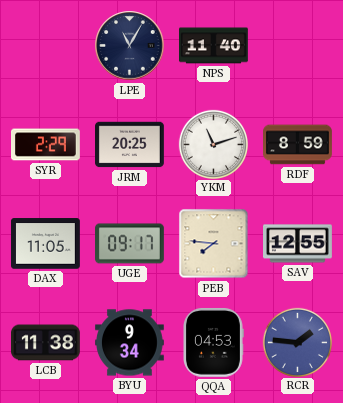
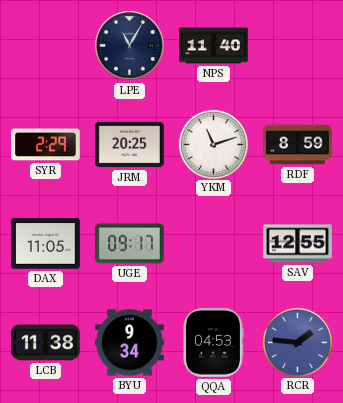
PEB: 7:46 -> none
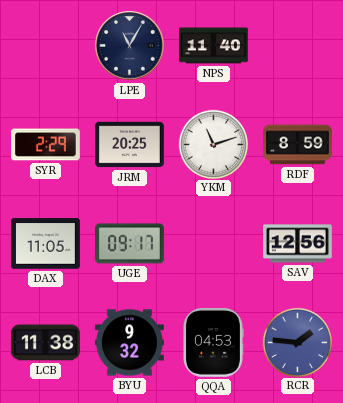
SAV: 12:55 -> 12:56
BYU: 9:34 -> 9:32
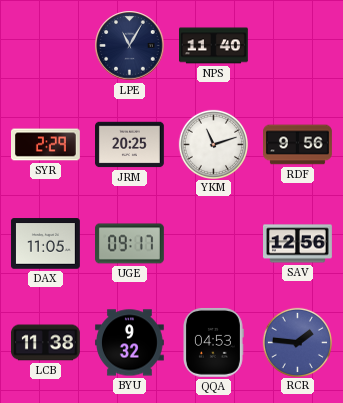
RDF: 8:59 -> 9:56
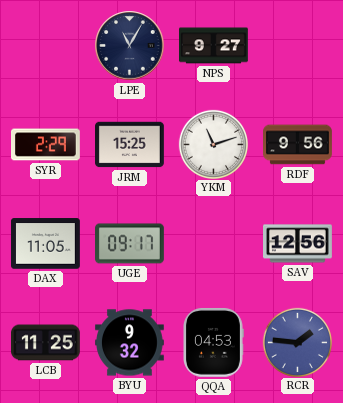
NPS: 11:40 -> 9:27
JRM: 20:25 -> 15:25
LCB: 11:38 -> 11:25
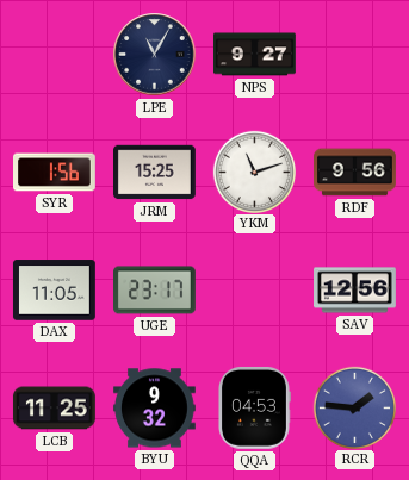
SYR: 2:29 -> 1:56
UGE: 09:17 -> 23:17
